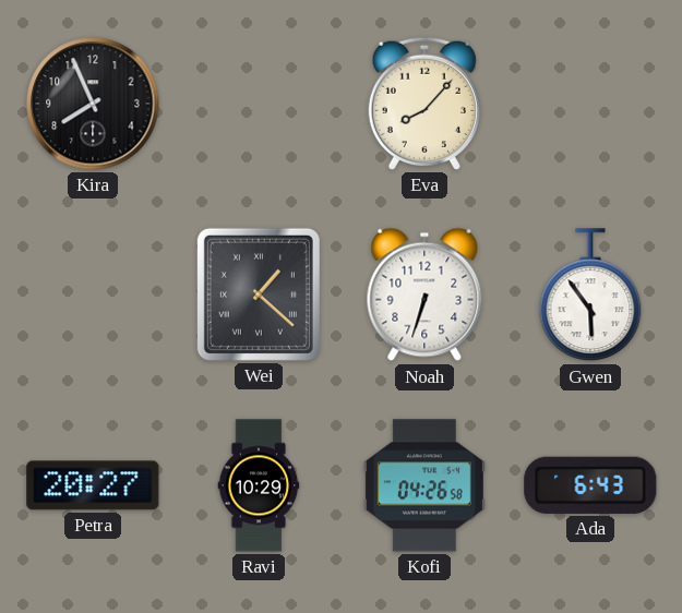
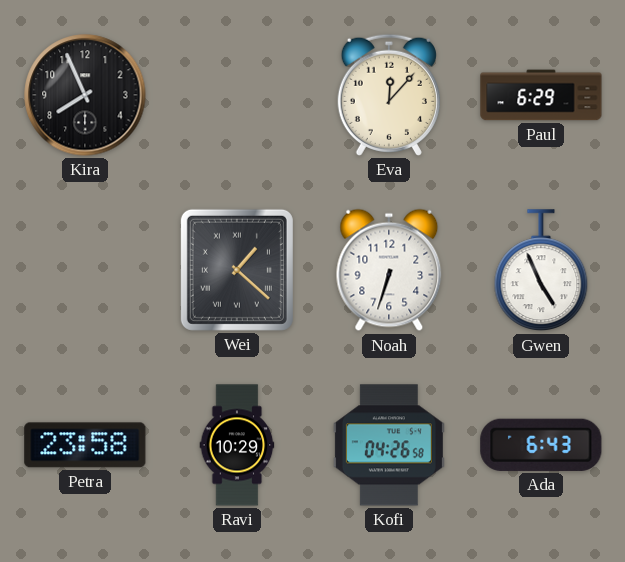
Eva: 8:07 -> 12:07
Paul: none -> 6:29
Gwen: 5:54 -> 4:56
Petra: 20:27 -> 23:58
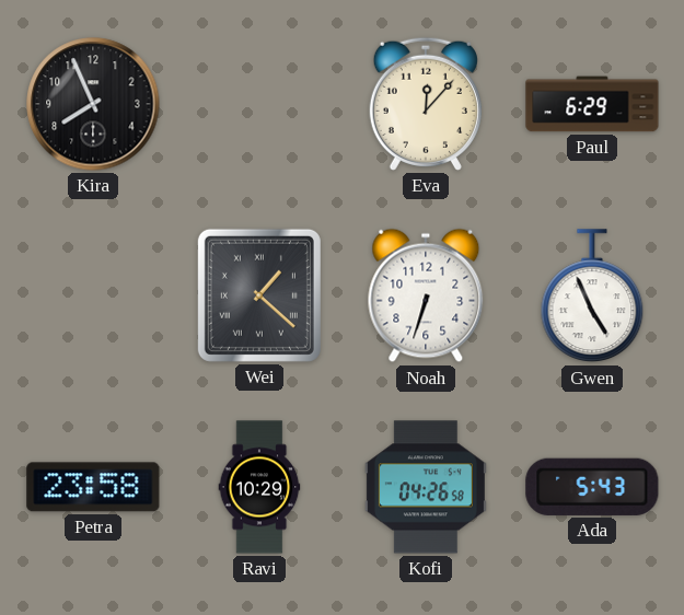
Ada: 6:43 -> 5:43
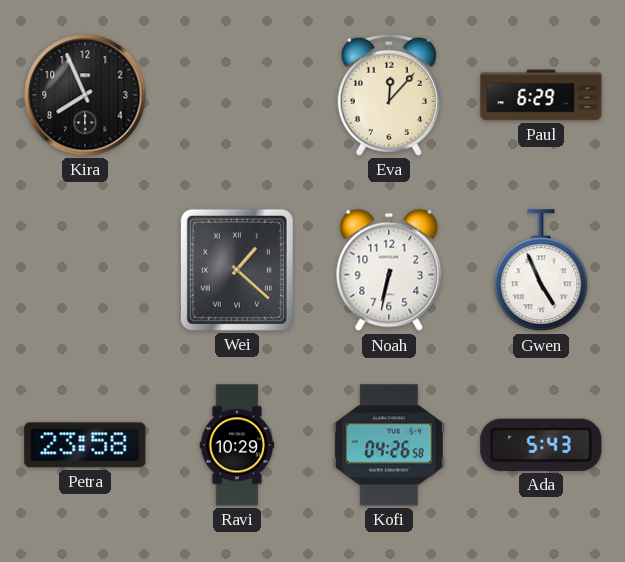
Noah: 6:33 -> 6:32
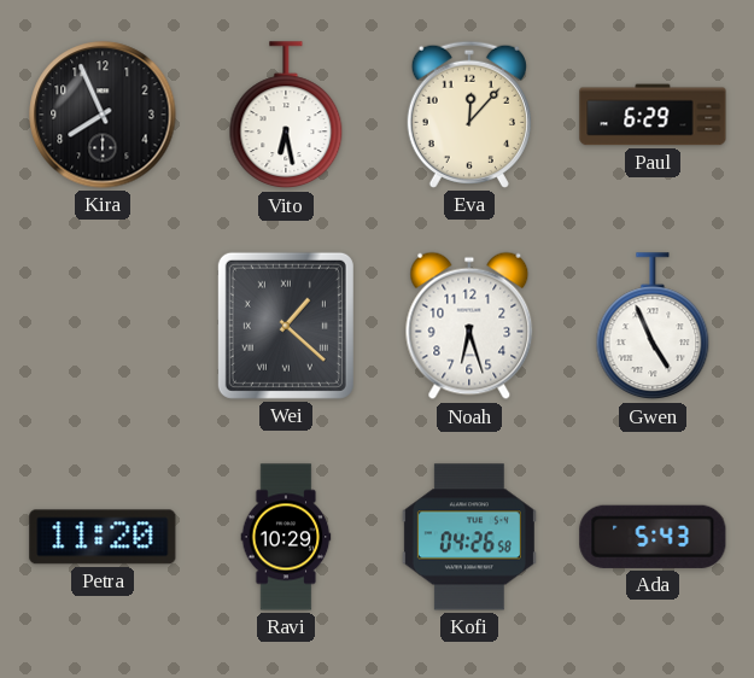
Vito: none -> 6:28
Noah: 6:32 -> 6:27
Petra: 23:58 -> 11:20
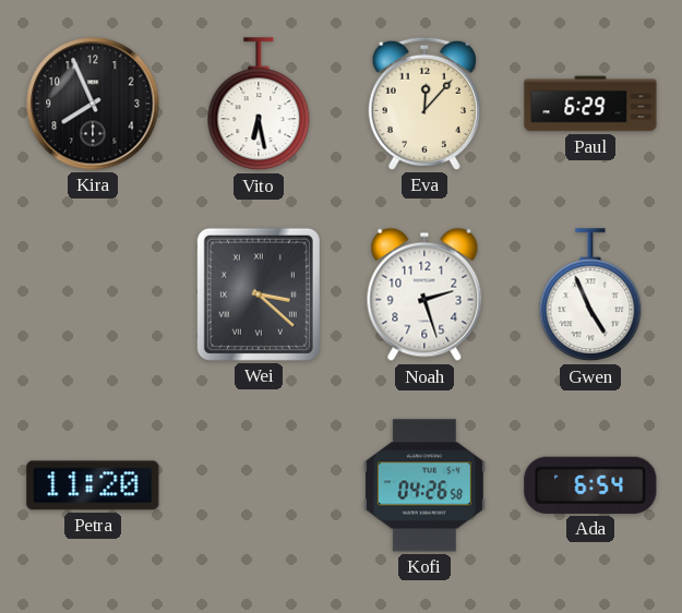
Wei: 1:22 -> 3:22
Noah: 6:27 -> 2:27
Ravi: 10:29 -> none
Ada: 5:43 -> 6:54
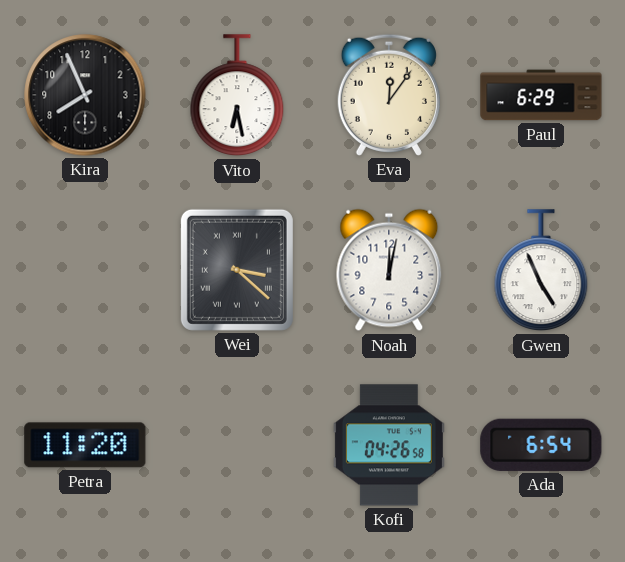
Eva: 12:07 -> 12:06
Noah: 2:27 -> 12:02
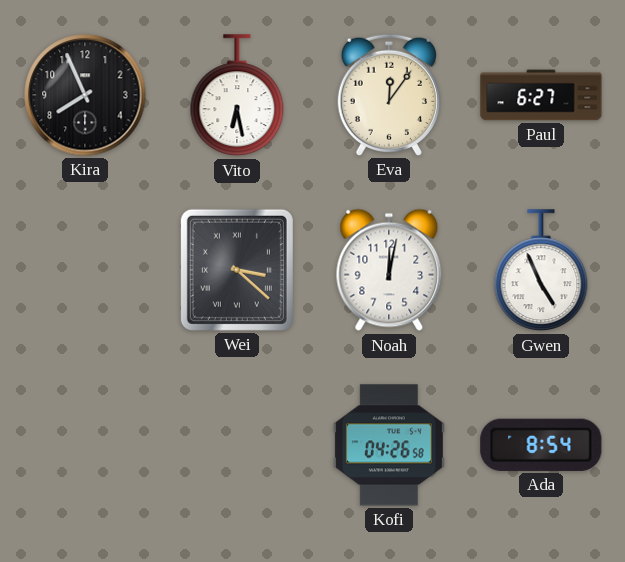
Paul: 6:29 -> 6:27
Petra: 11:20 -> none
Ada: 6:54 -> 8:54
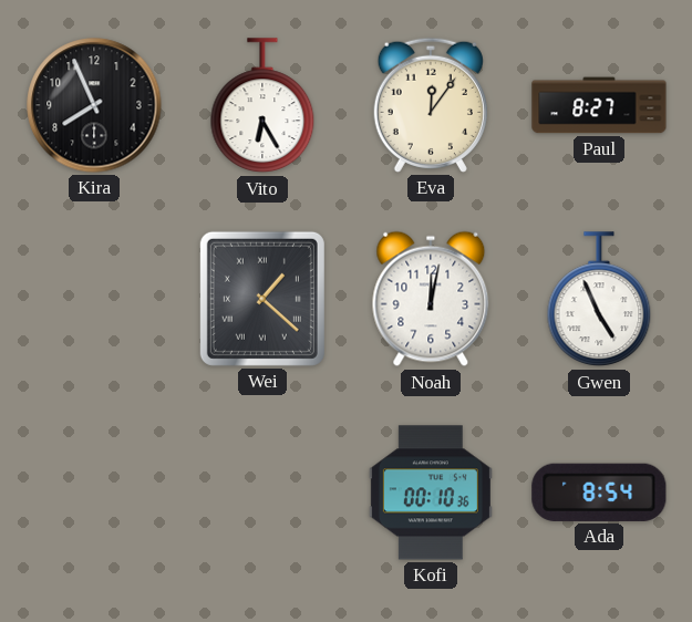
Vito: 6:28 -> 6:25
Paul: 6:27 -> 8:27
Wei: 3:22 -> 1:22
Kofi: 04:26 -> 00:10
